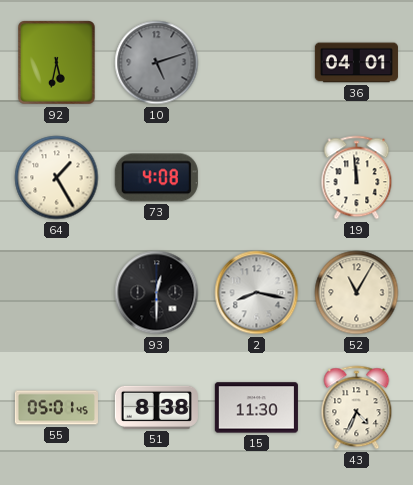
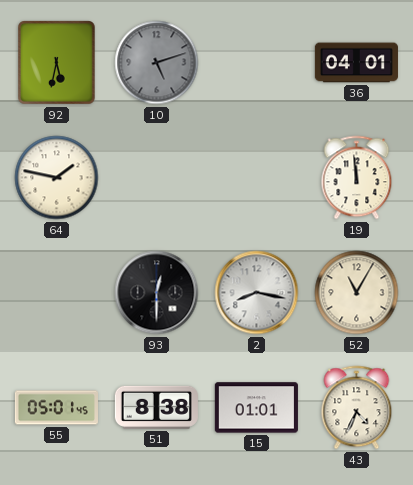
64: 1:25 -> 1:47
73: 4:08 -> none
15: 11:30 -> 01:01
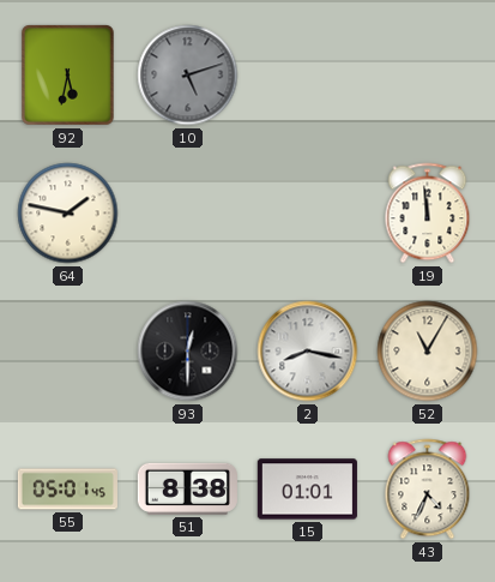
36: 04:01 -> none
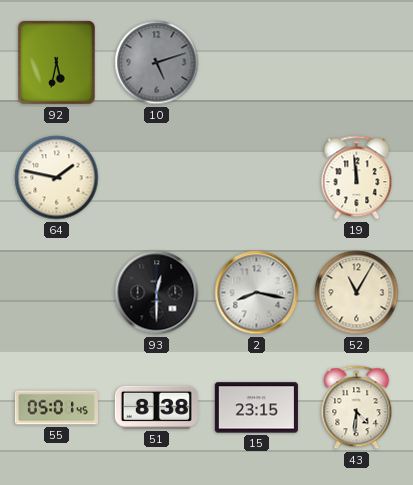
15: 01:01 -> 23:15
43: 4:34 -> 4:31
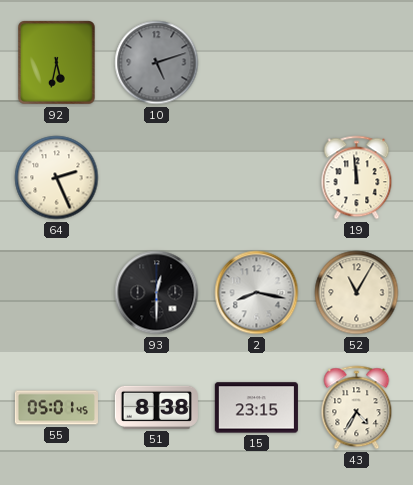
64: 1:47 -> 2:26
43: 4:31 -> 4:35
